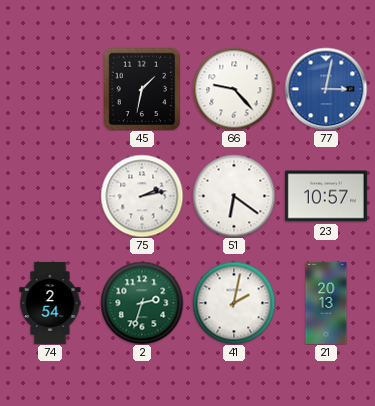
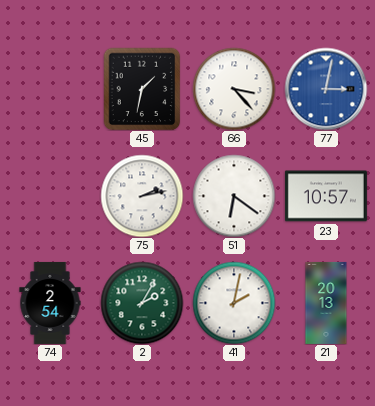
66: 9:23 -> 3:23
2: 2:33 -> 2:05
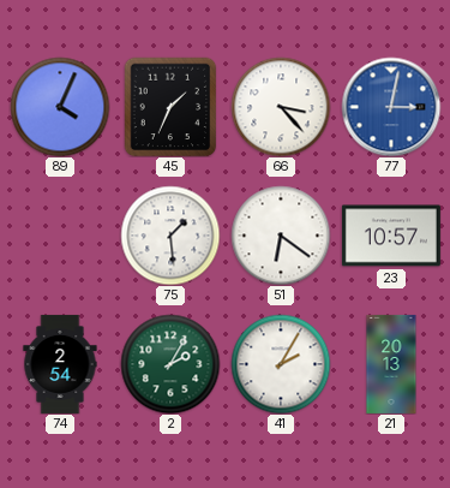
89: none -> 4:04
45: 1:32 -> 1:34
75: 2:13 -> 1:29
41: 2:02 -> 2:05
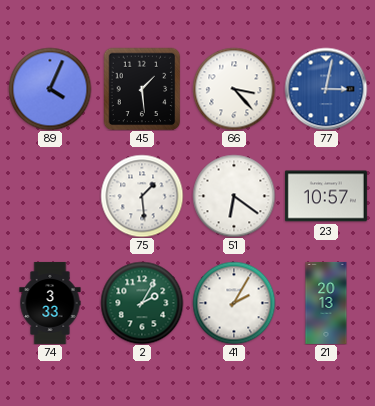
45: 1:34 -> 1:29
74: 2:54 -> 3:33
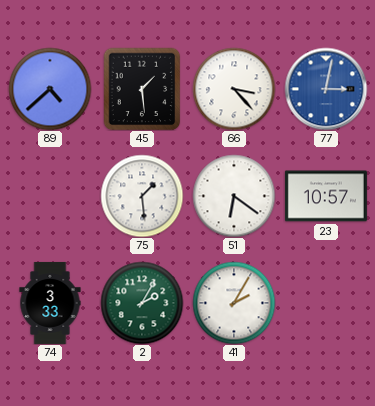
89: 4:04 -> 4:38
21: 20:13 -> none
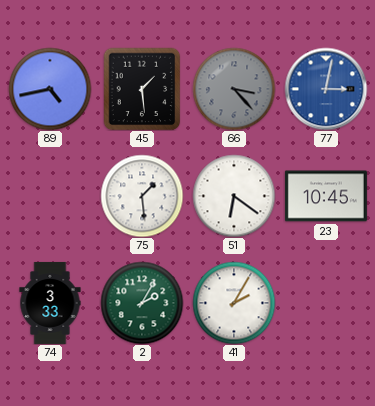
89: 4:38 -> 4:43
66 dial: white -> grey
23: 10:57 -> 10:45
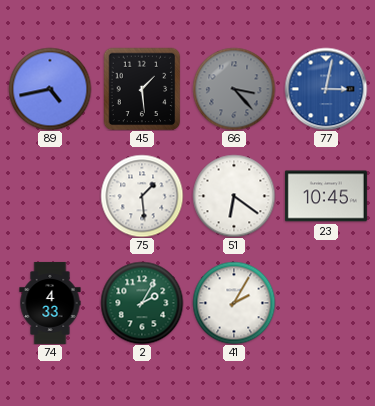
74: 3:33 -> 4:33
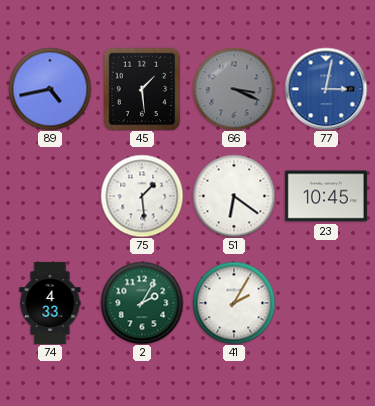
66: 3:23 -> 3:19
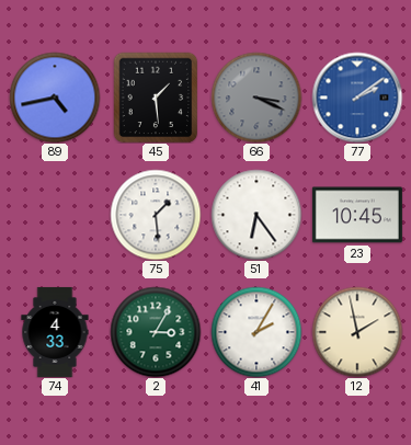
77: 3:02 -> 2:09
51: 6:21 -> 6:24
2: 2:05 -> 3:05
12: none -> 1:58
